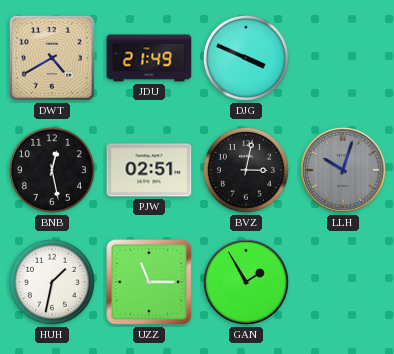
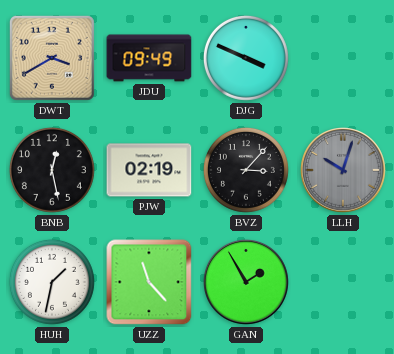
DWT: 4:40 -> 3:40
JDU: 21:49 -> 09:49
PJW: 02:51 -> 02:19
BVZ: 3:02 -> 3:07
UZZ: 11:15 -> 11:23
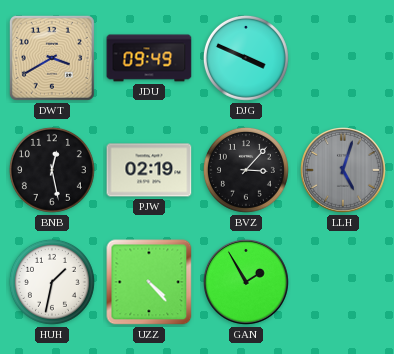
LLH: 10:03 -> 5:03
UZZ: 11:23 -> 4:23
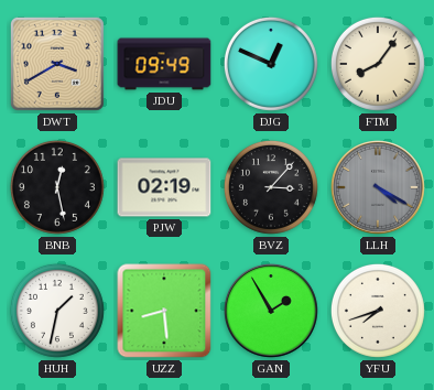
DJG: 3:49 -> 12:49
FTM: none -> 8:06
LLH: 5:03 -> 4:20
UZZ: 4:23 -> 8:29
YFU: none -> 7:42
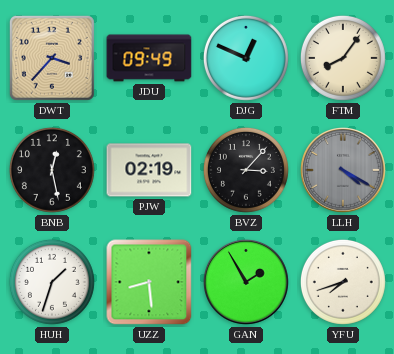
DWT: 3:40 -> 3:37
HUH: 1:32 -> 1:33
